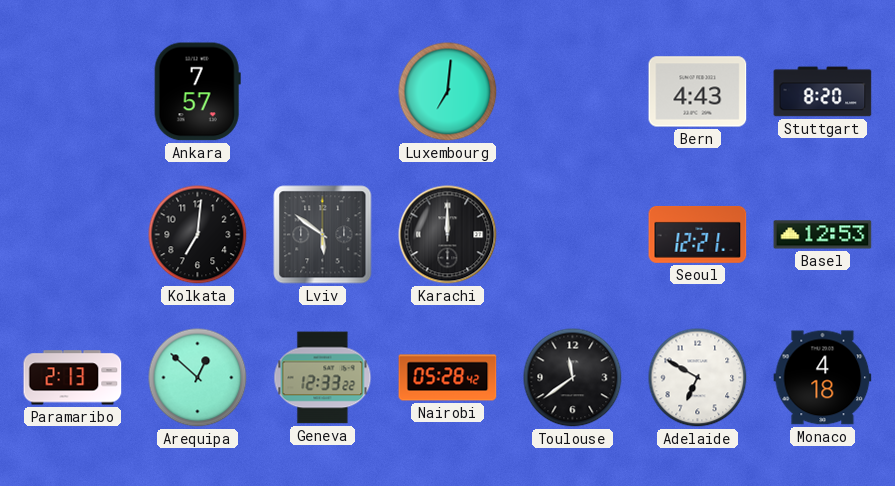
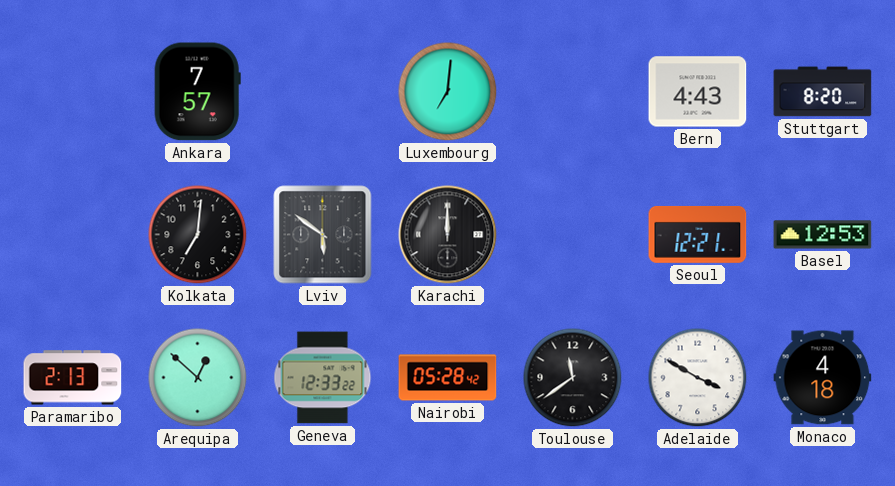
Adelaide: 6:50 -> 3:50
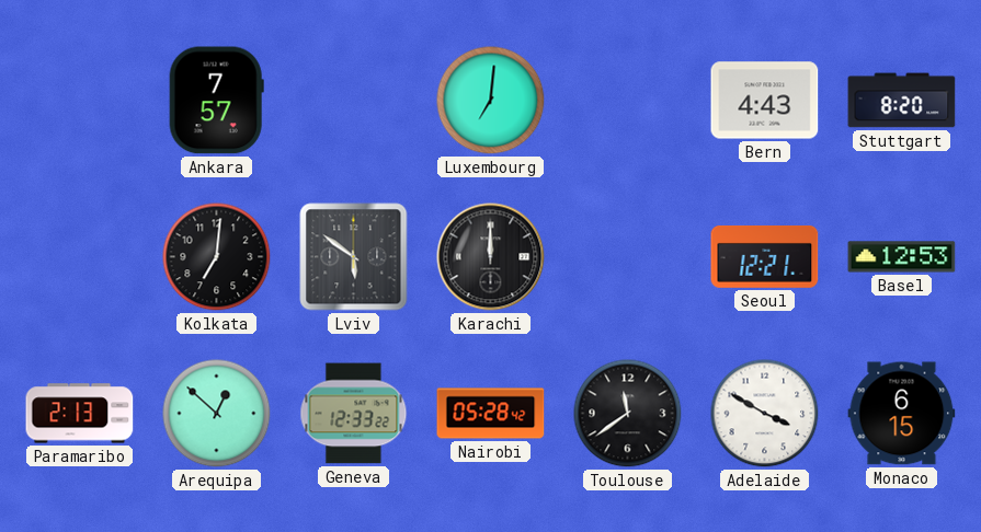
Monaco: 4:18 -> 6:15
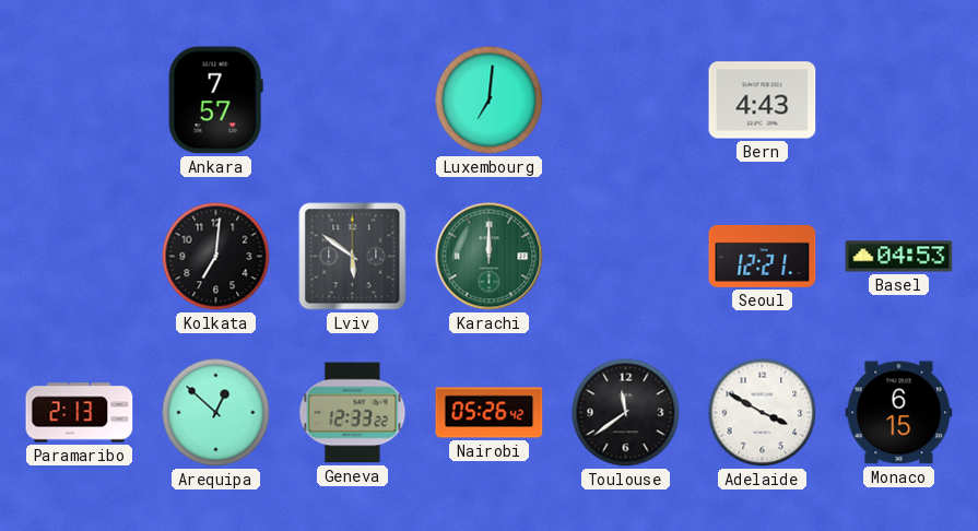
Stuttgart: 8:20 -> none
Karachi dial: black -> green
Basel: 12:53 -> 04:53
Nairobi: 05:28 -> 05:26
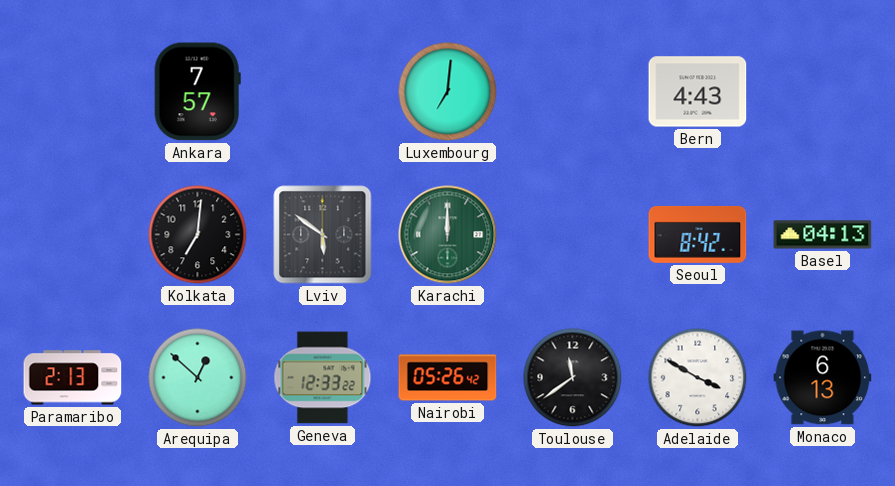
Seoul: 12:21 -> 8:42
Basel: 04:53 -> 04:13
Monaco: 6:15 -> 6:13
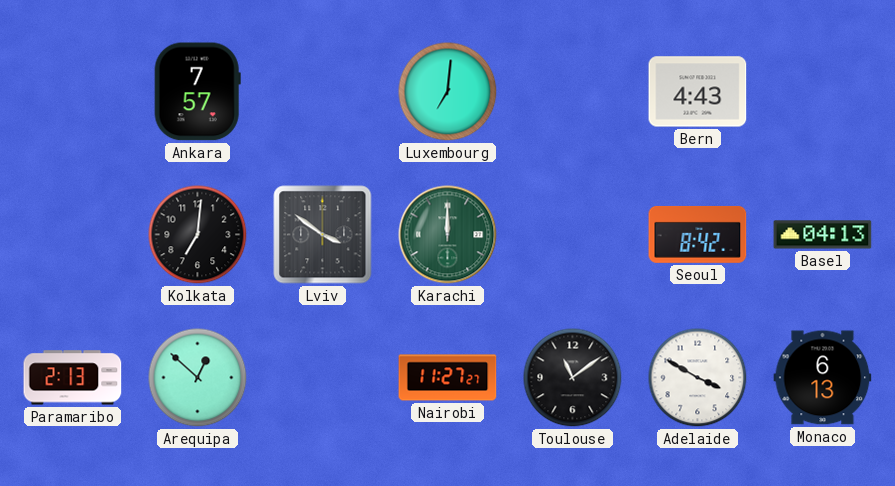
Lviv: 5:51 -> 3:51
Geneva: 12:33 -> none
Nairobi: 05:26 -> 11:27
Toulouse: 11:39 -> 11:09
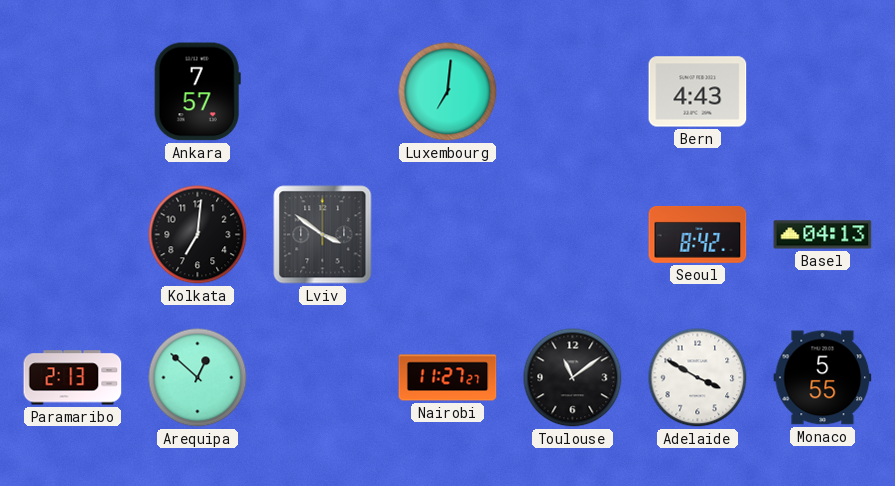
Karachi: 12:00 -> none
Monaco: 6:13 -> 5:55
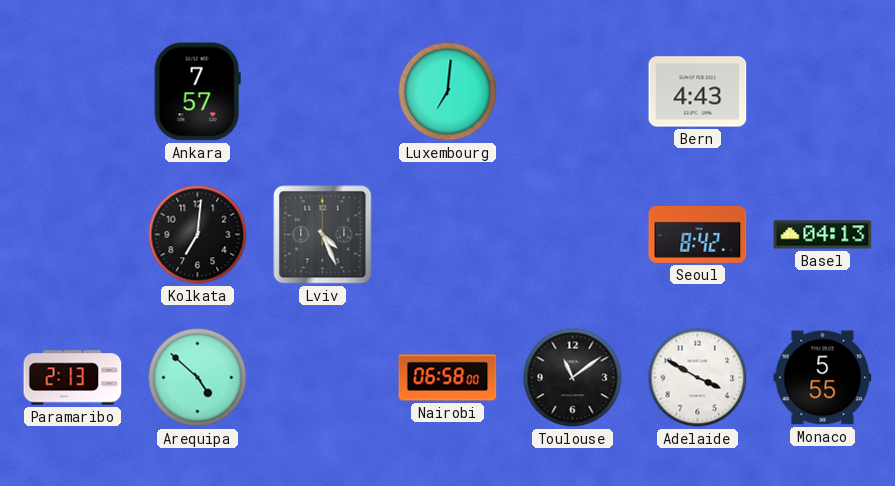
Lviv: 3:51 -> 4:26
Arequipa: 12:52 -> 4:52
Nairobi: 11:27 -> 06:58
